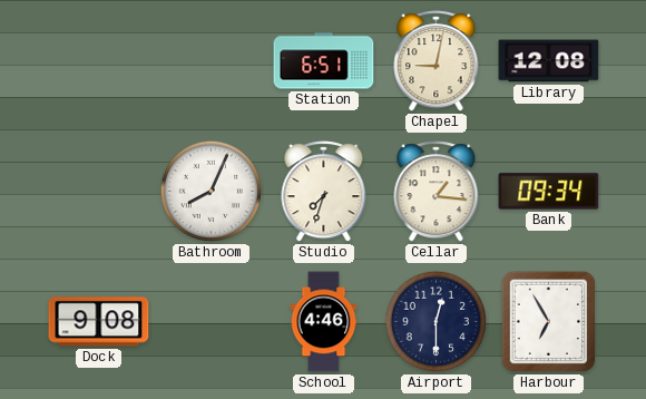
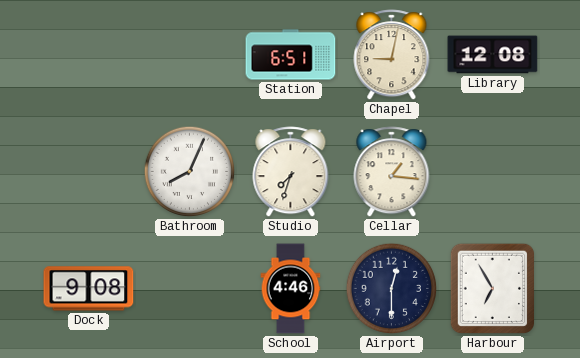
Bank: 09:34 -> none
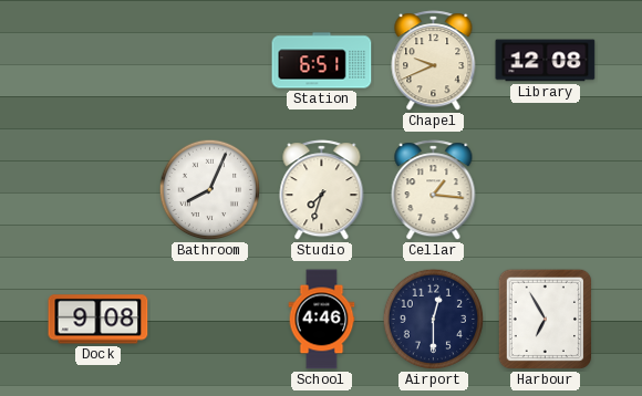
Chapel: 9:02 -> 9:41
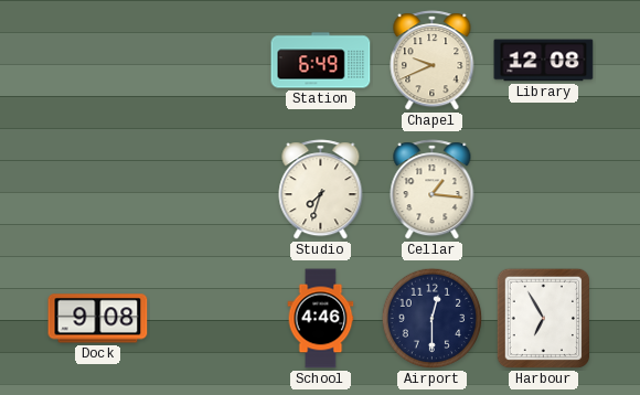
Station: 6:51 -> 6:49
Bathroom: 8:04 -> none
